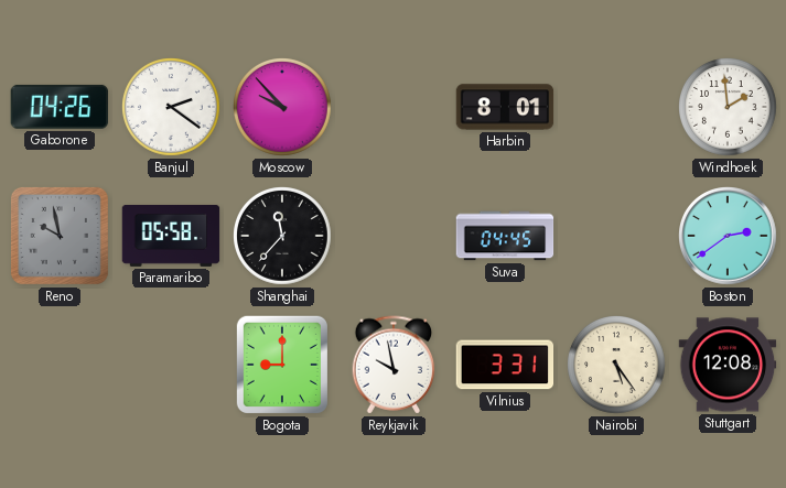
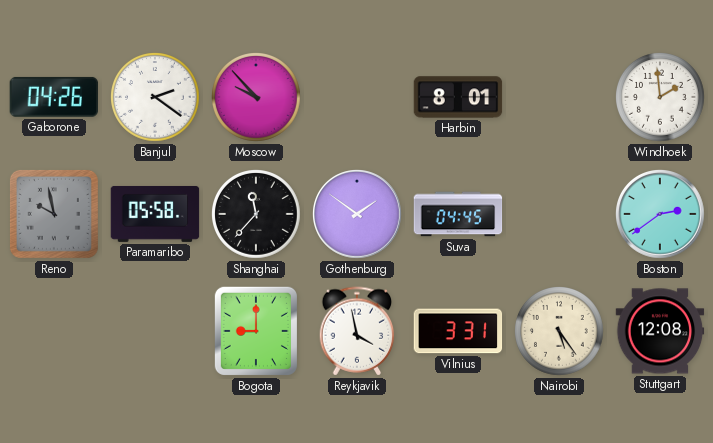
Gothenburg: none -> 1:51
Reykjavik: 9:58 -> 3:58
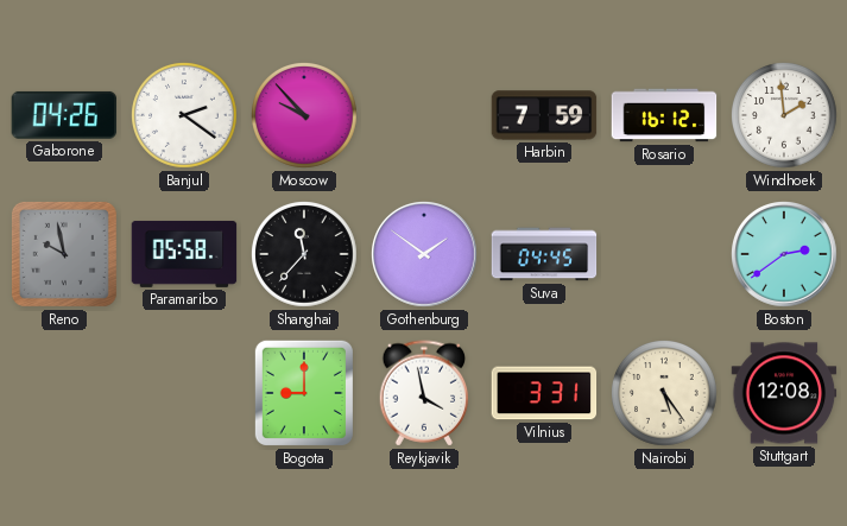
Harbin: 8:01 -> 7:59
Rosario: none -> 16:12
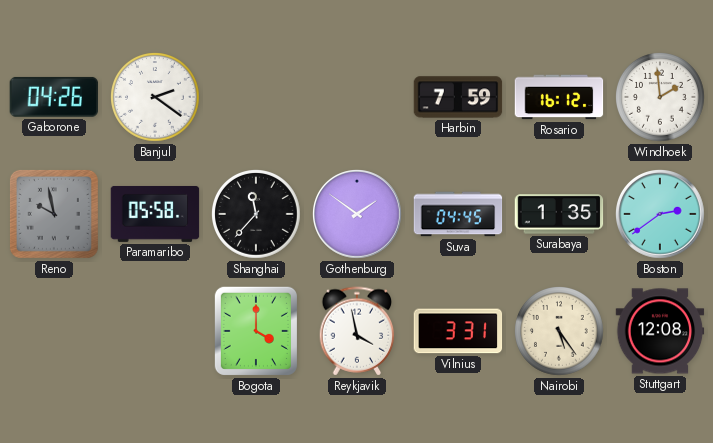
Moscow: 9:53 -> none
Surabaya: none -> 1:35
Bogota: 9:00 -> 4:00
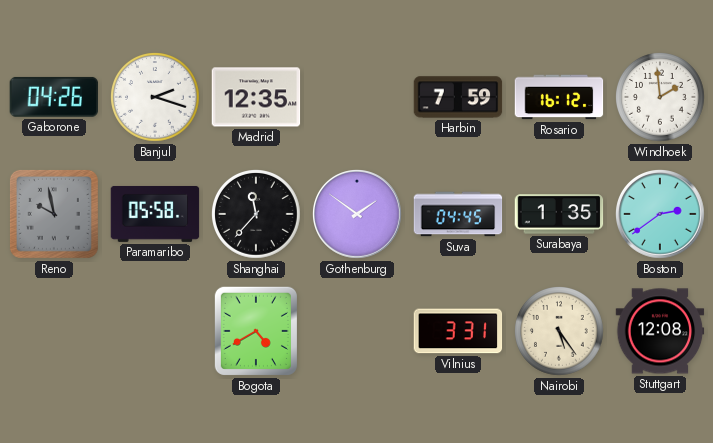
Banjul: 2:21 -> 2:18
Madrid: none -> 12:35
Bogota: 4:00 -> 4:40
Reykjavik: 3:58 -> none
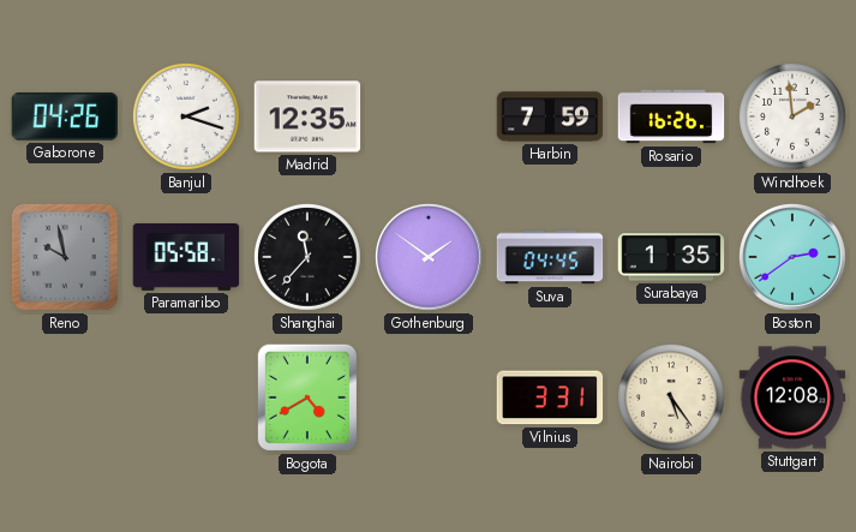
Rosario: 16:12 -> 16:26
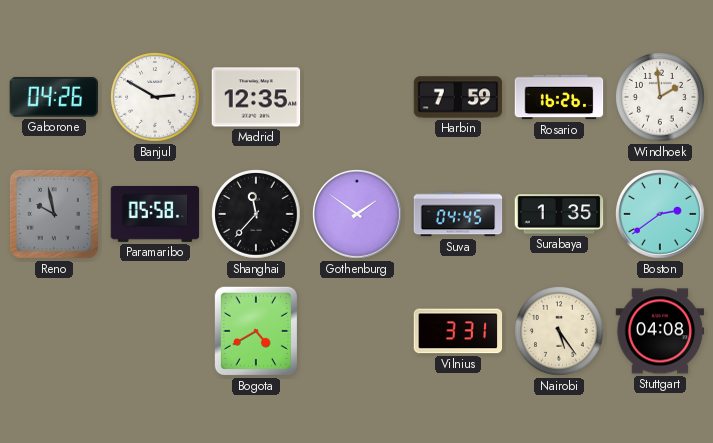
Banjul: 2:18 -> 2:50
Stuttgart: 12:08 -> 04:08
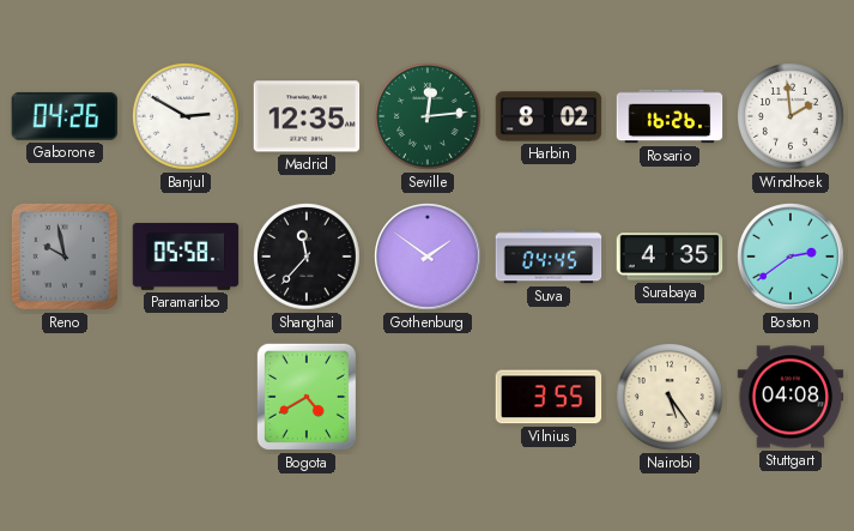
Seville: none -> 12:14
Harbin: 7:59 -> 8:02
Surabaya: 1:35 -> 4:35
Vilnius: 3:31 -> 3:55
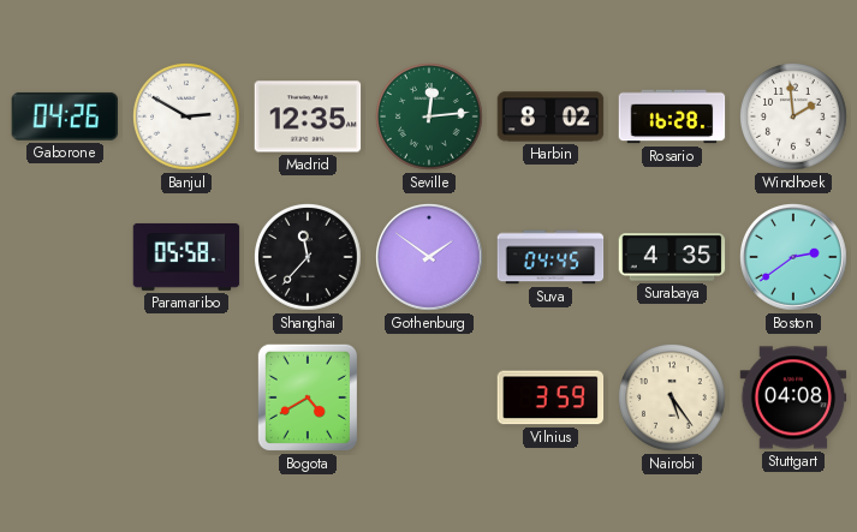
Rosario: 16:26 -> 16:28
Reno: 9:58 -> none
Vilnius: 3:55 -> 3:59
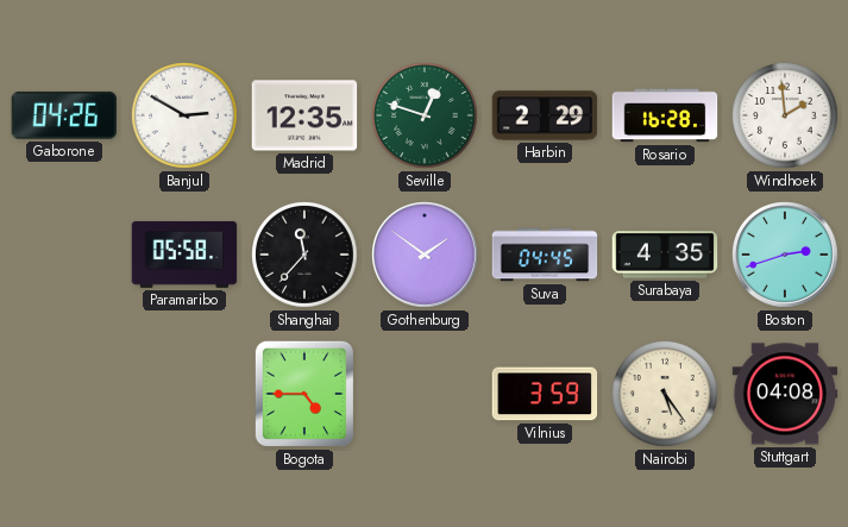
Seville: 12:14 -> 12:48
Harbin: 8:02 -> 2:29
Boston: 2:39 -> 2:42
Bogota: 4:40 -> 4:45
